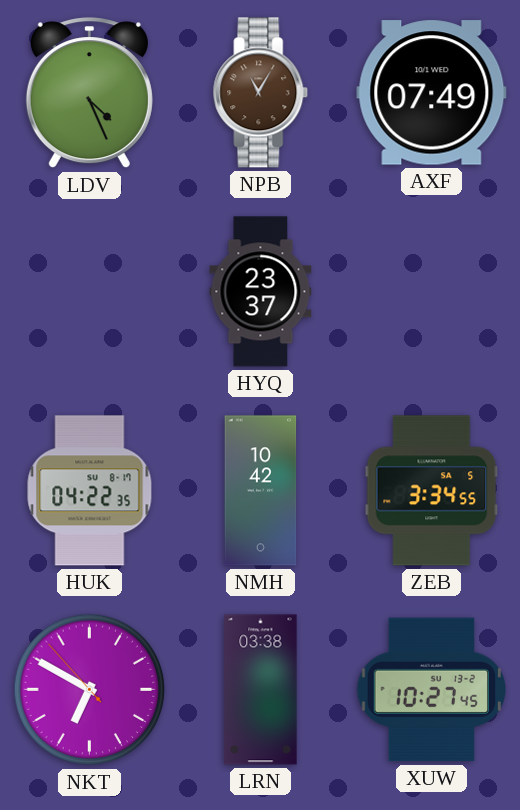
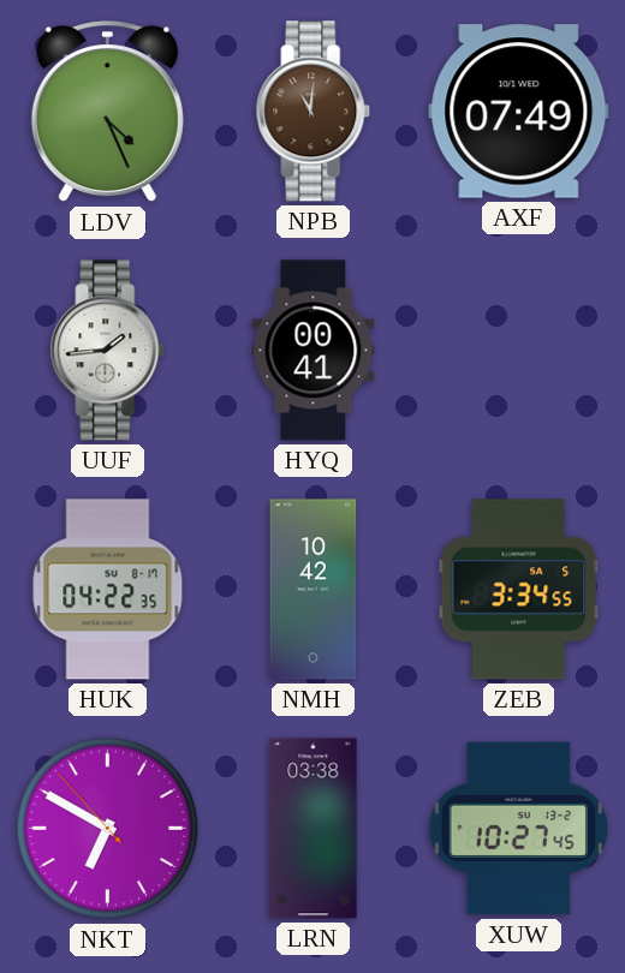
NPB: 11:05 -> 11:01
UUF: none -> 1:44
HYQ: 23:37 -> 00:41
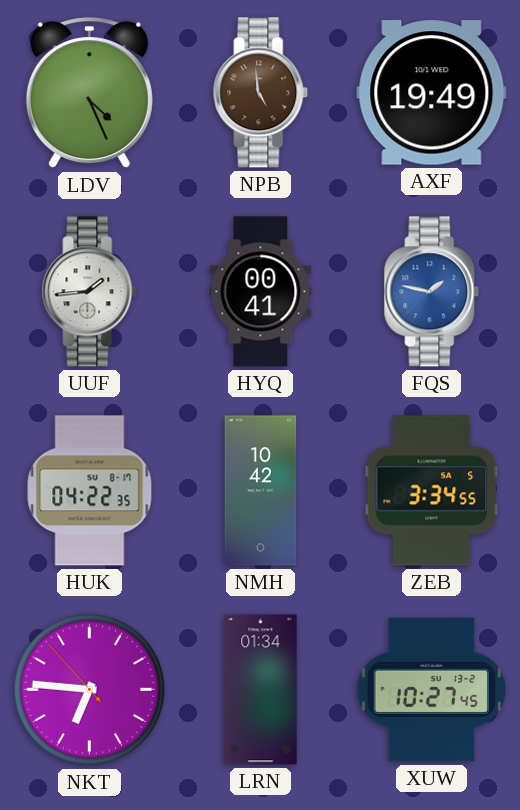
NPB: 11:01 -> 4:59
AXF: 07:49 -> 19:49
FQS: none -> 1:47
NKT: 6:49 -> 6:45
LRN: 03:38 -> 01:34
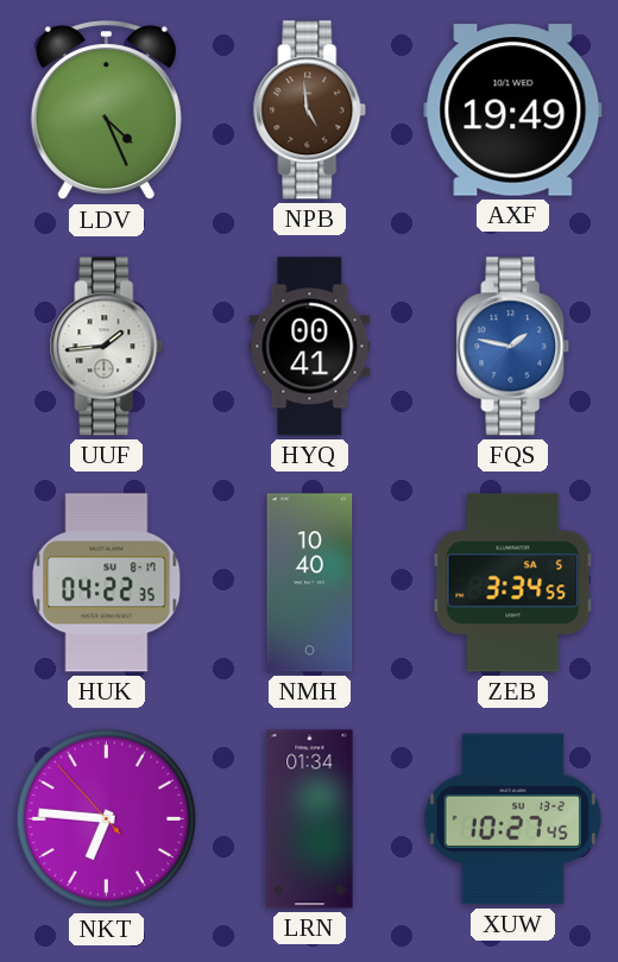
NMH: 10:42 -> 10:40
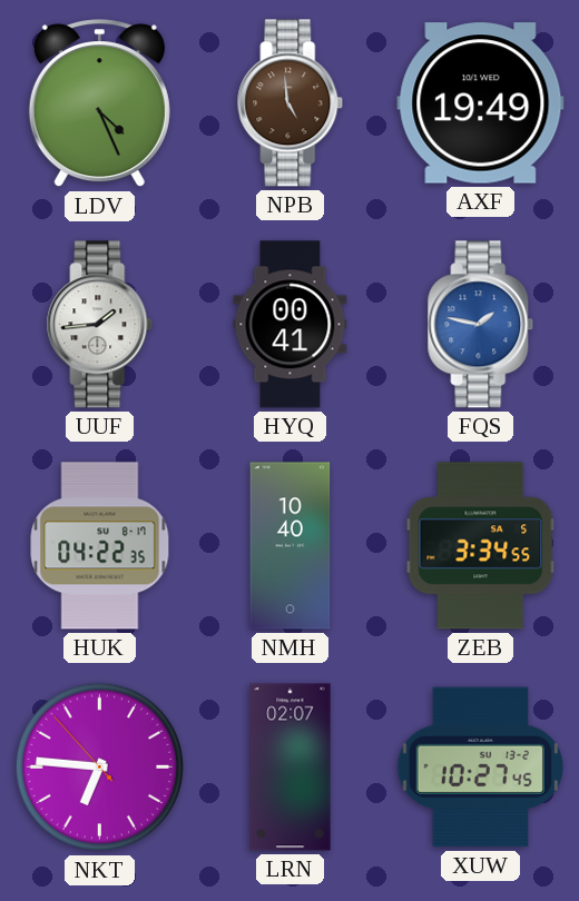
LRN: 01:34 -> 02:07
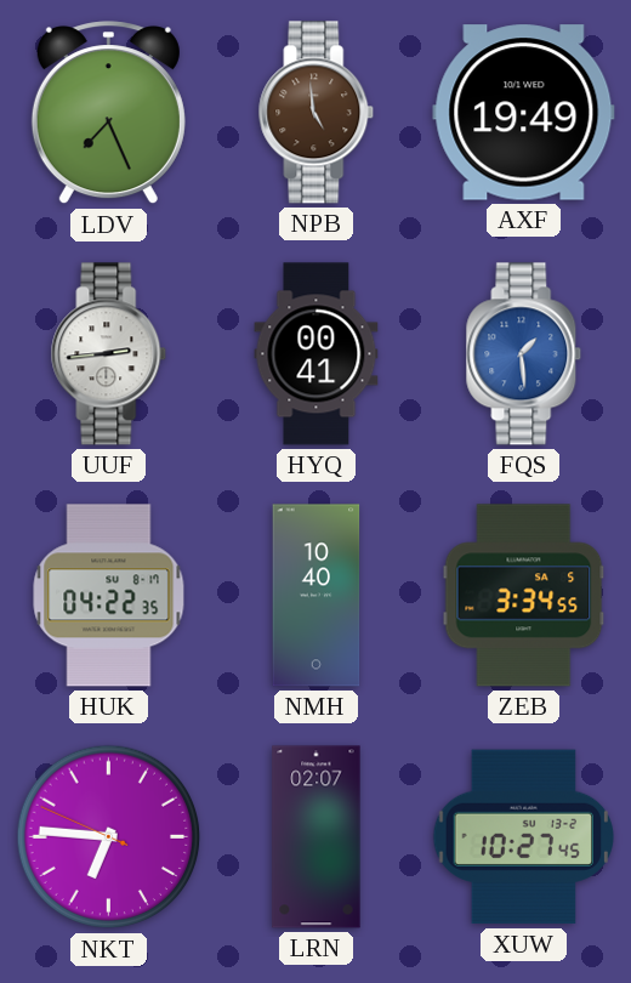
LDV: 4:26 -> 7:26
UUF: 1:44 -> 2:44
FQS: 1:47 -> 1:29
NKT: 6:45:53 -> 6:45:49
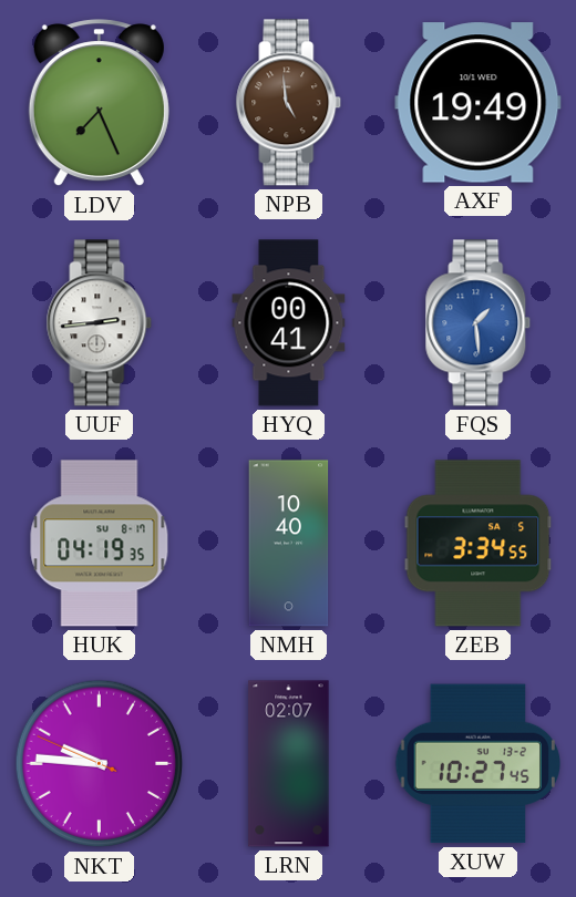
HUK: 04:22 -> 04:19
NKT: 6:45 -> 9:45
